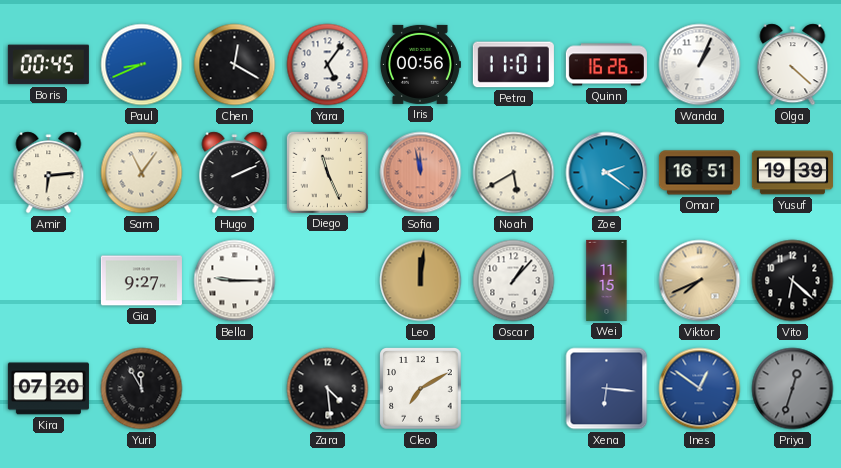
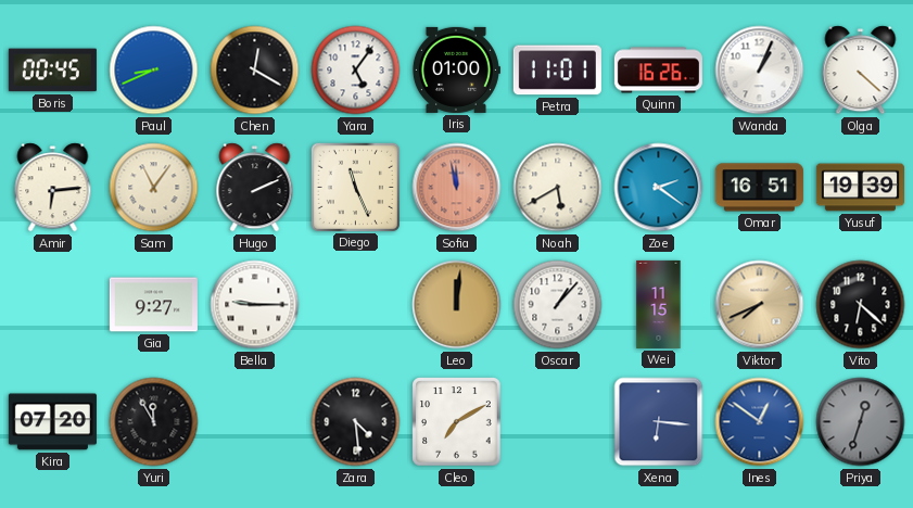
Iris: 00:56 -> 01:00
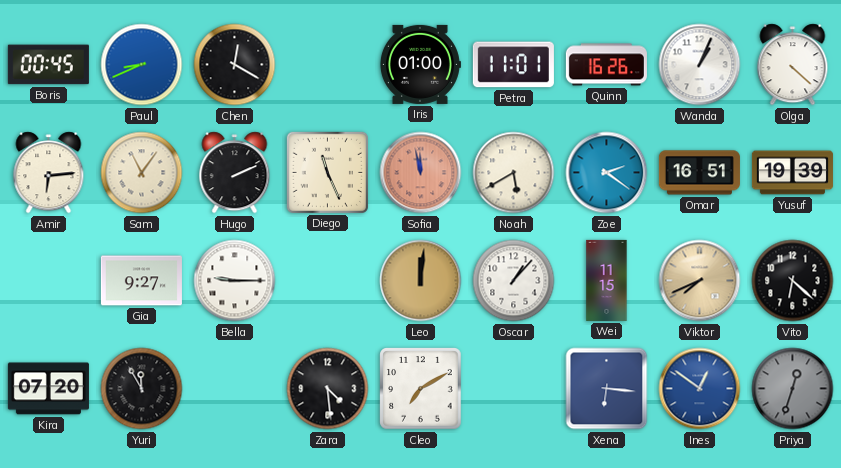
Yara: 5:06 -> none
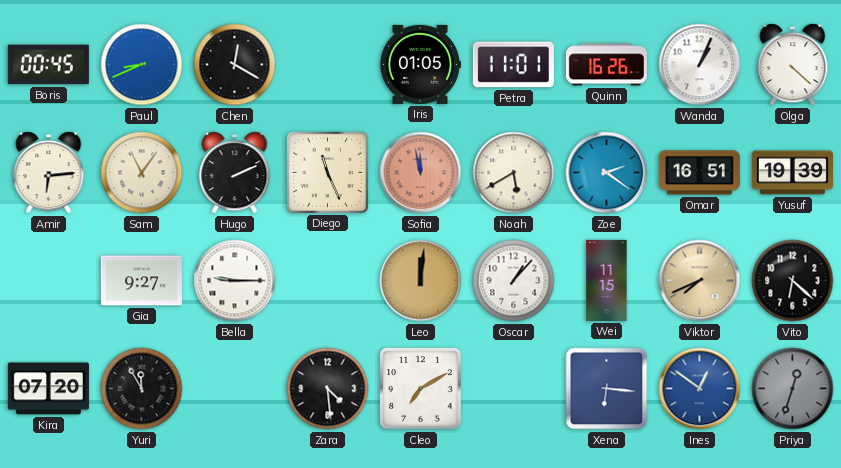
Iris: 01:00 -> 01:05
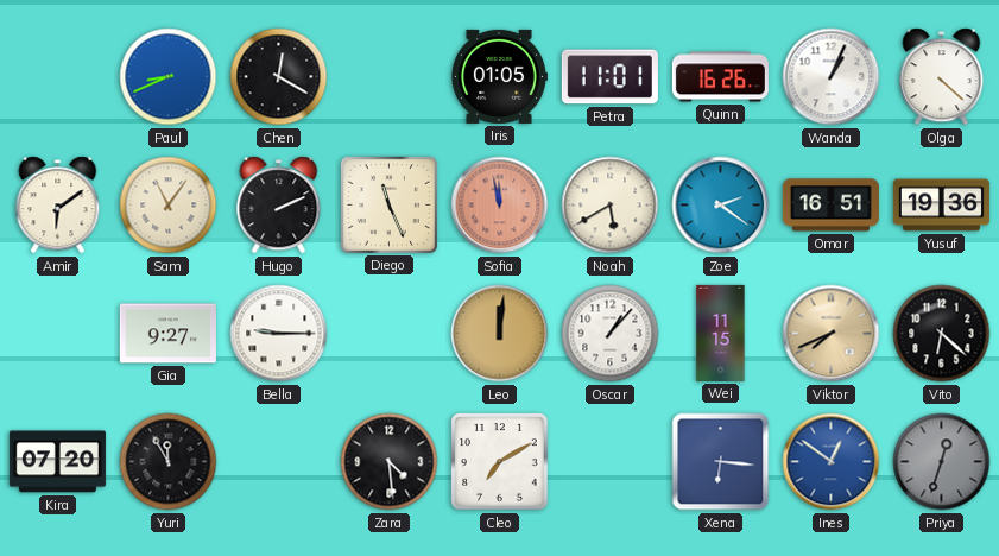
Boris: 00:45 -> none
Amir: 6:14 -> 6:09
Yusuf: 19:39 -> 19:36
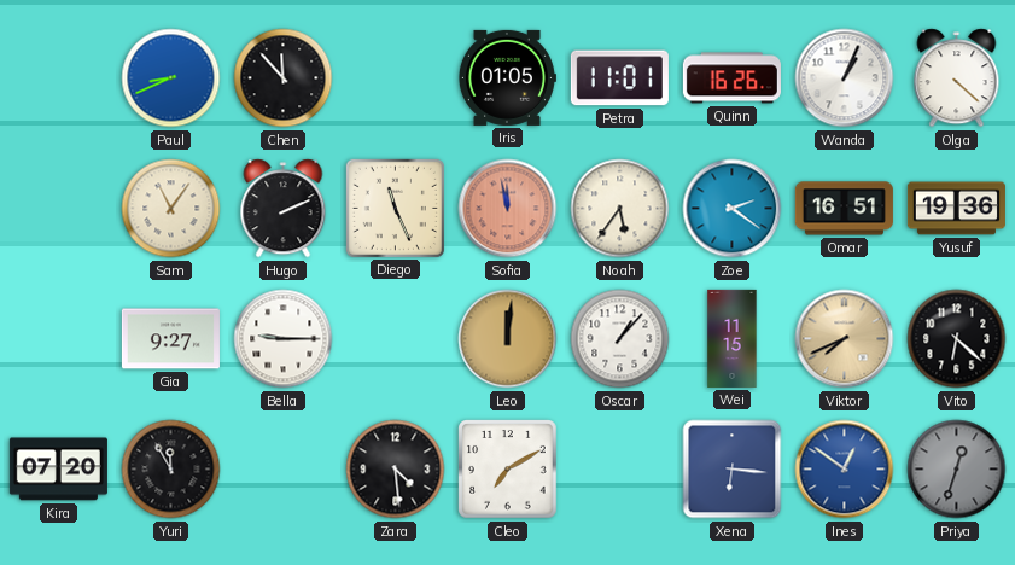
Chen: 12:20 -> 11:53
Amir: 6:09 -> none
Noah: 5:40 -> 5:36
